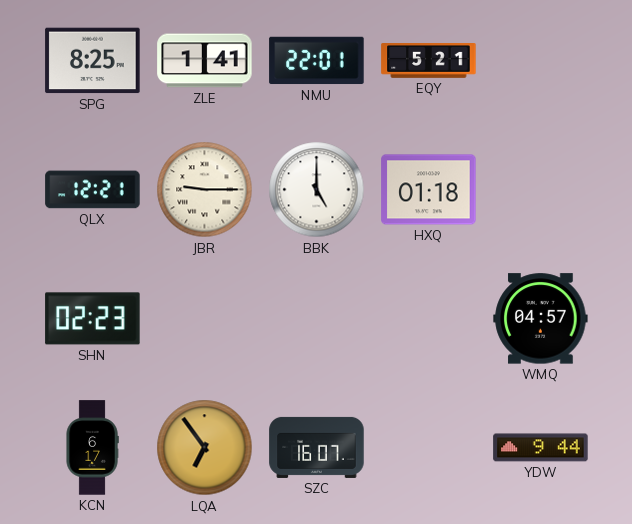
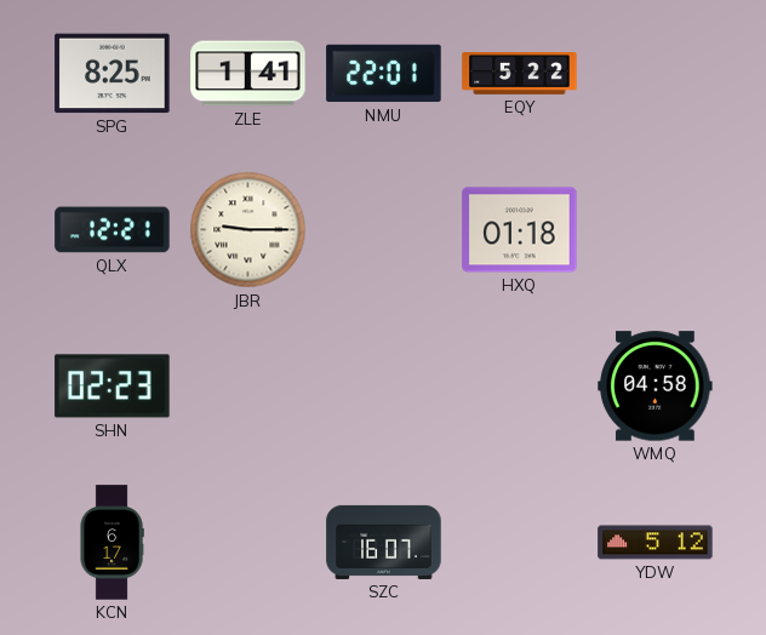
EQY: 5:21 -> 5:22
BBK: 5:00 -> none
WMQ: 04:57 -> 04:58
LQA: 6:54 -> none
YDW: 9:44 -> 5:12
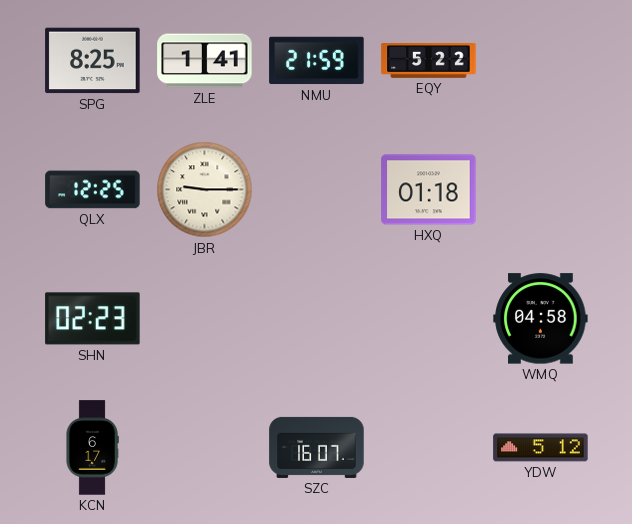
NMU: 22:01 -> 21:59
QLX: 12:21 -> 12:25
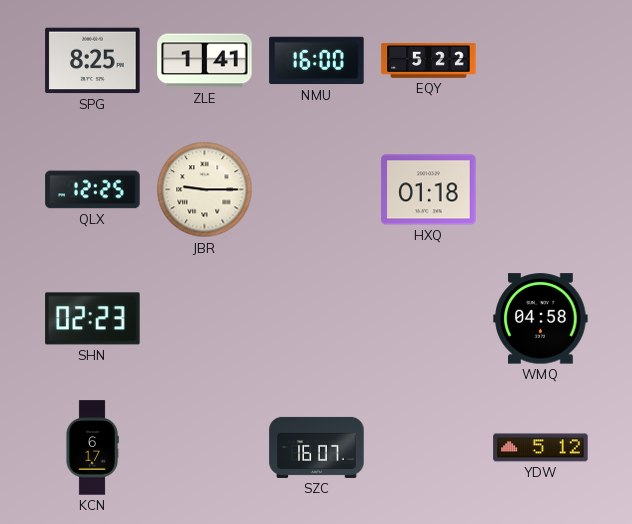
NMU: 21:59 -> 16:00
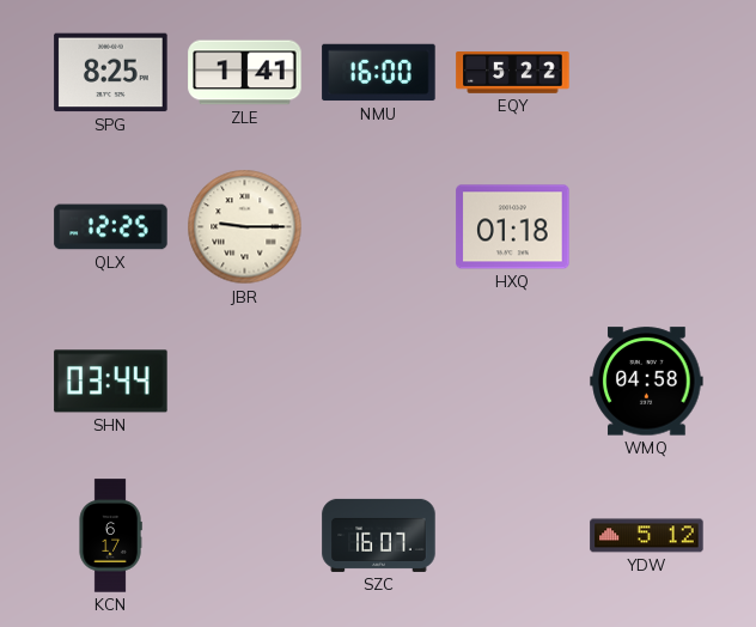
SHN: 02:23 -> 03:44
